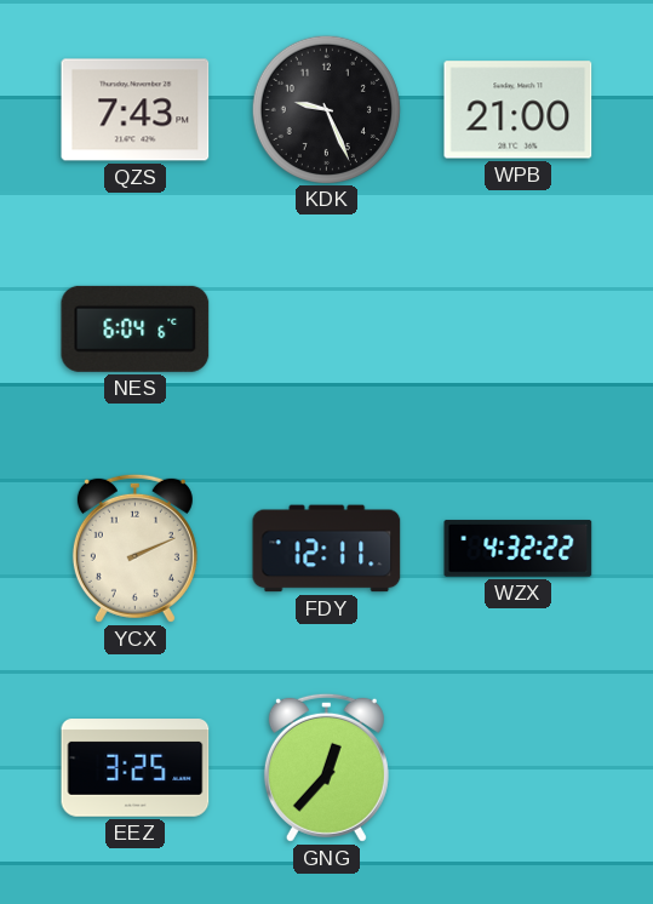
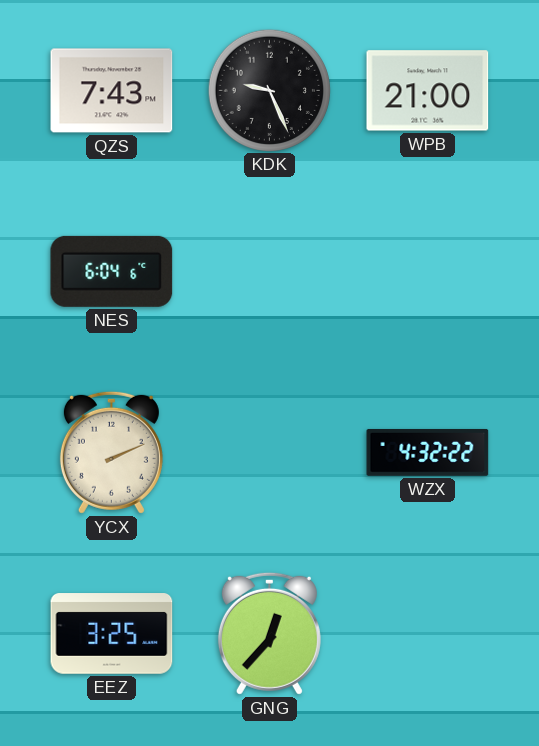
FDY: 12:11 -> none
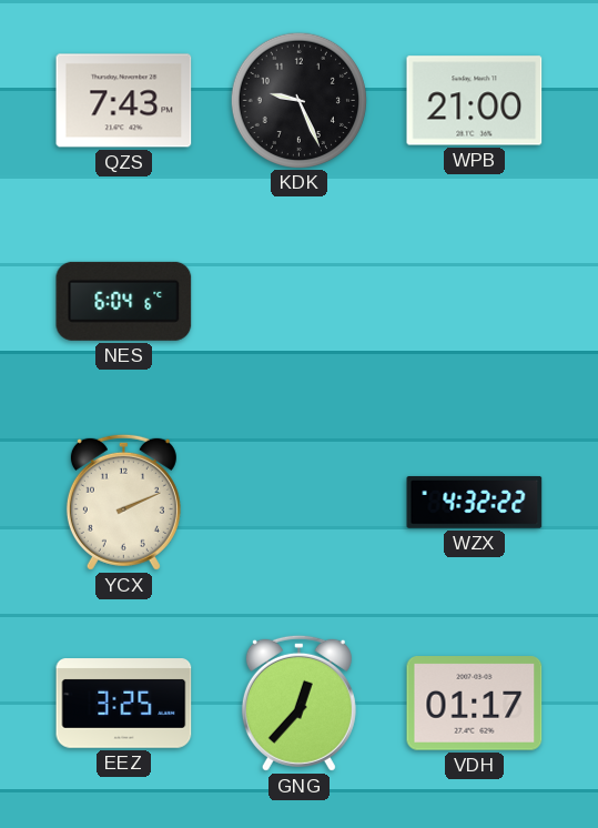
VDH: none -> 01:17
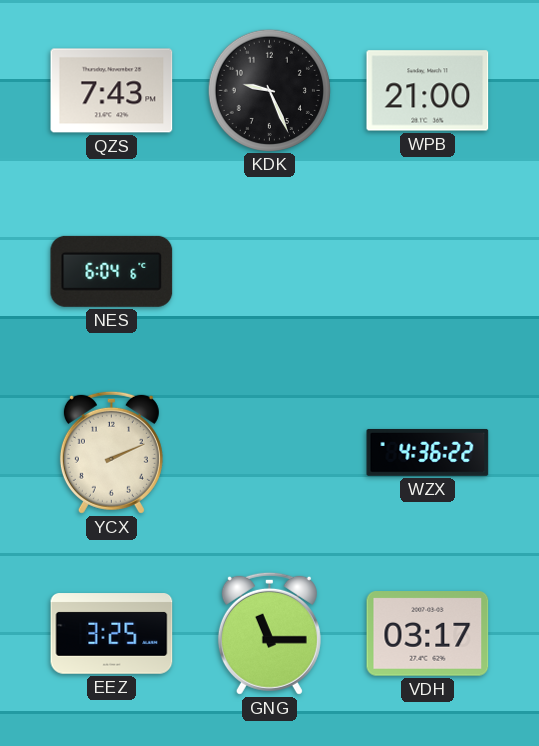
WZX: 4:32 -> 4:36
GNG: 12:37 -> 11:15
VDH: 01:17 -> 03:17
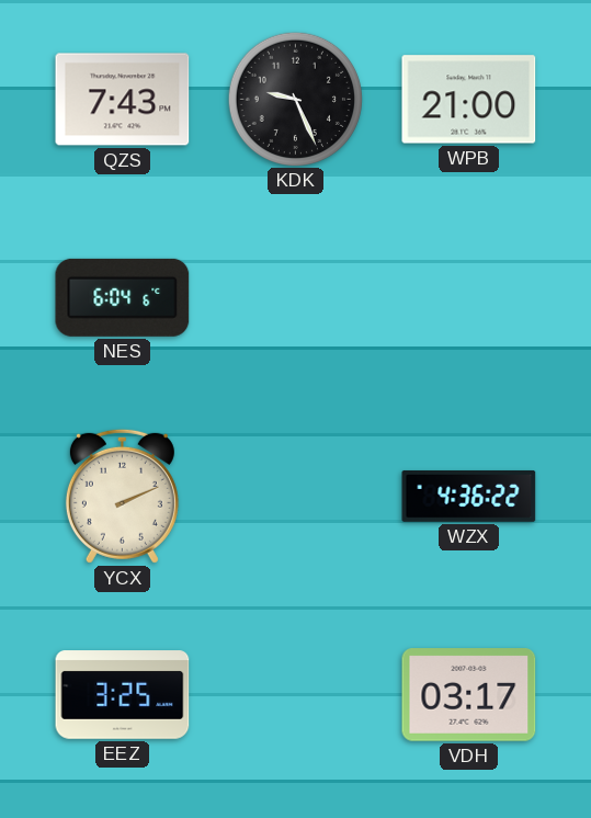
GNG: 11:15 -> none
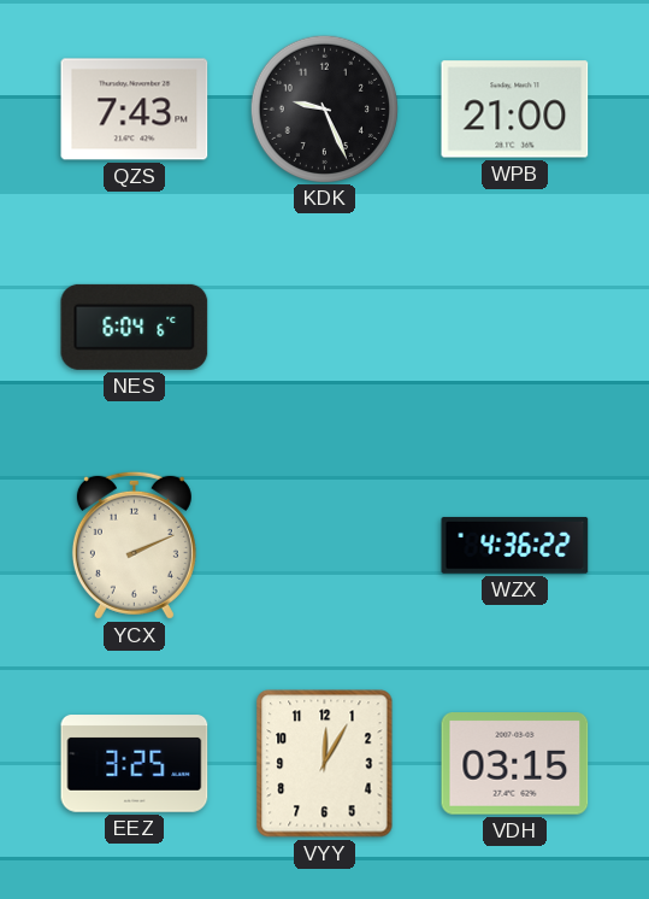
VYY: none -> 12:05
VDH: 03:17 -> 03:15
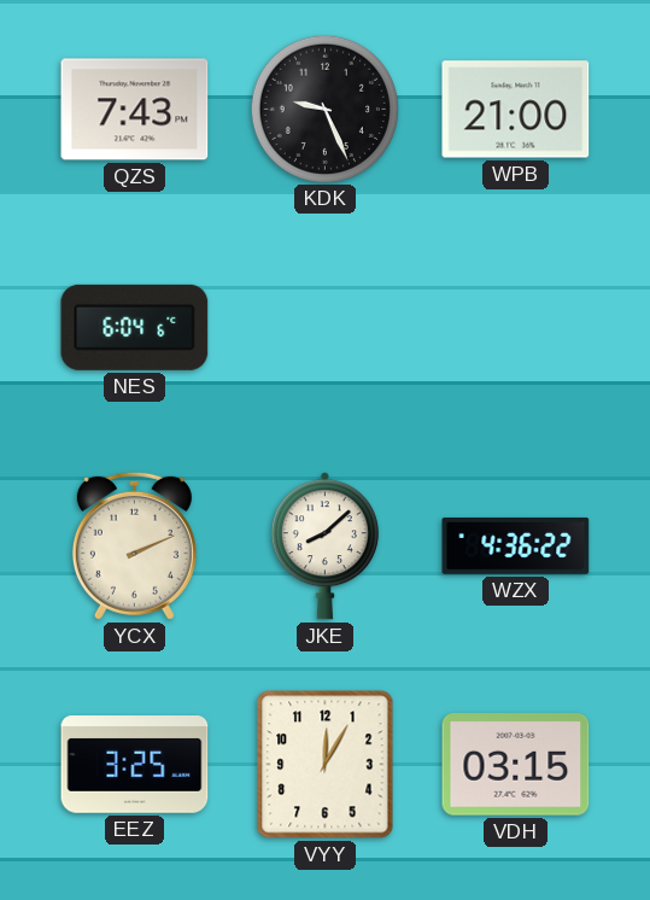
JKE: none -> 8:08
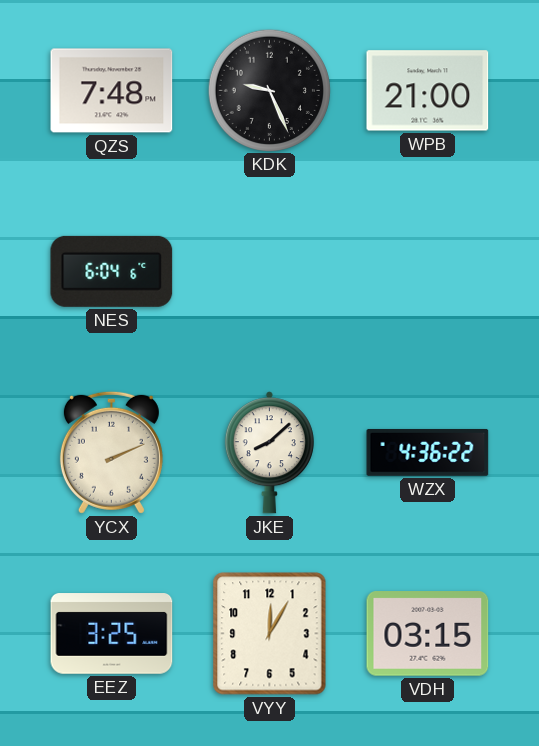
QZS: 7:43 -> 7:48
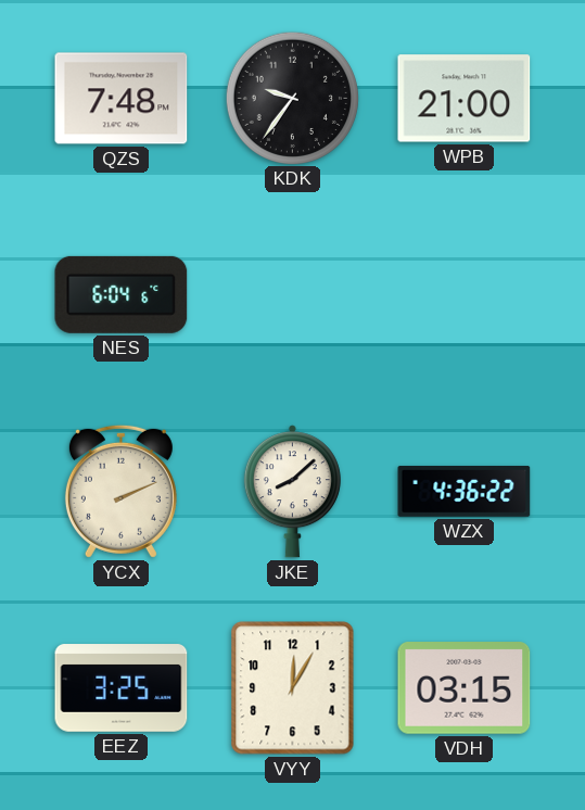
KDK: 9:26 -> 9:36
